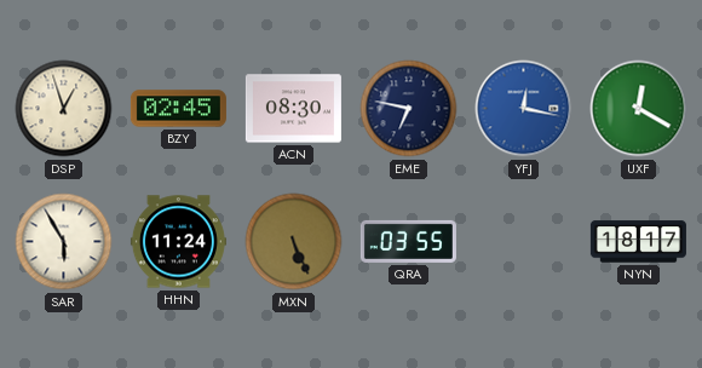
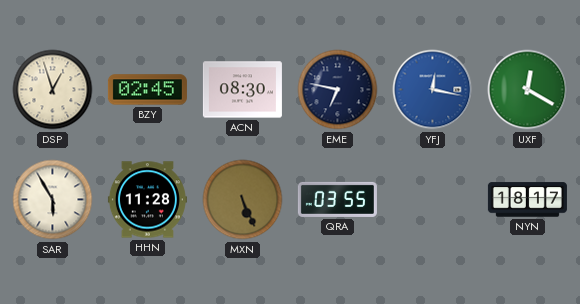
HHN: 11:24 -> 11:28
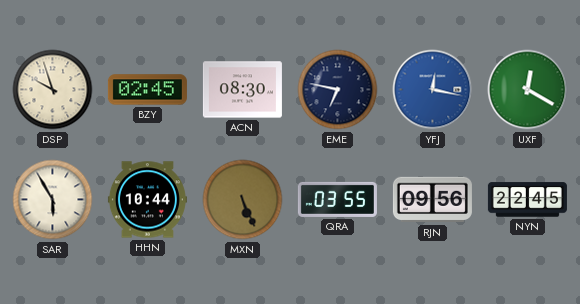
DSP: 12:57 -> 9:57
HHN: 11:28 -> 10:44
RJN: none -> 09:56
NYN: 18:17 -> 22:45
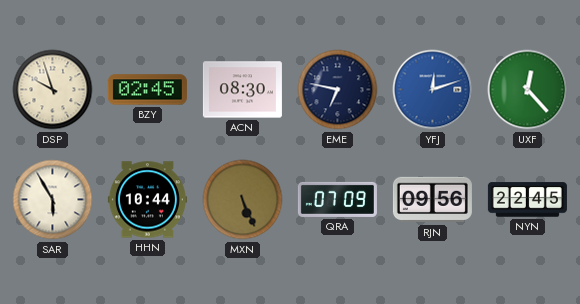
YFJ: 12:17 -> 12:12
UXF: 12:20 -> 12:23
QRA: 03:55 -> 07:09
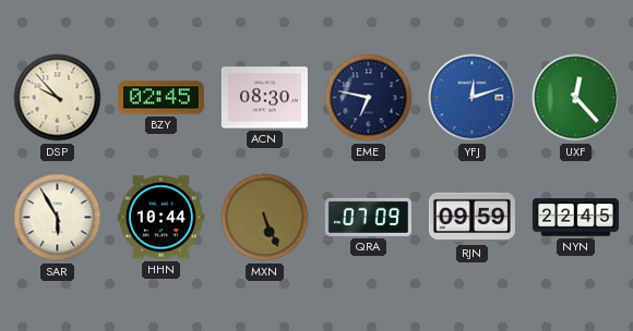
DSP: 9:57 -> 9:53
RJN: 09:56 -> 09:59
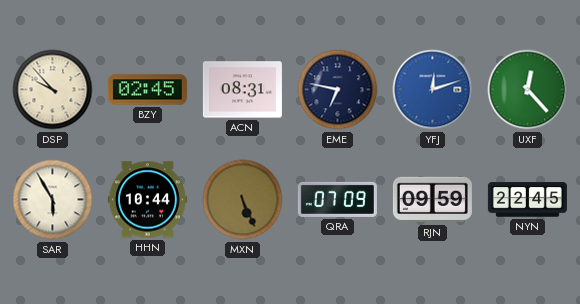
ACN: 08:30 -> 08:31
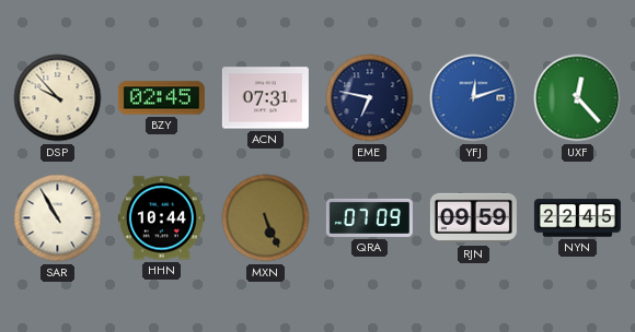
ACN: 08:31 -> 07:31
SAR: 5:55 -> 10:55
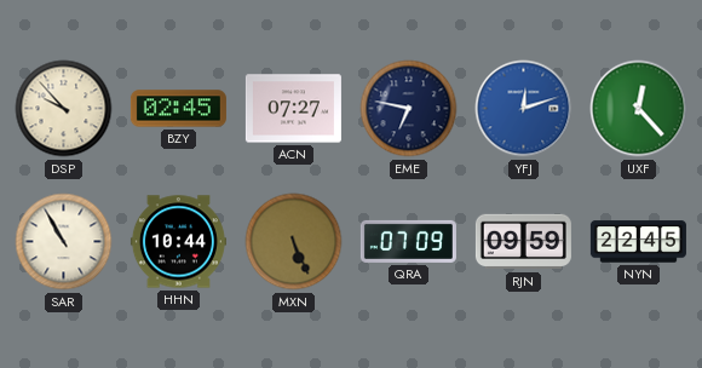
ACN: 07:31 -> 07:27
